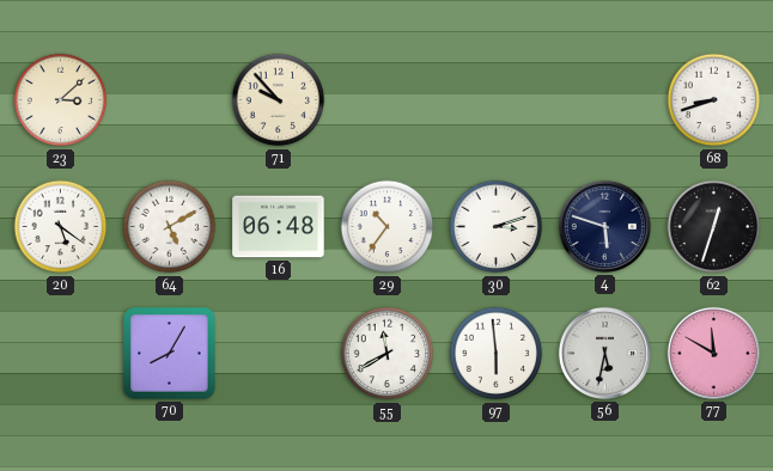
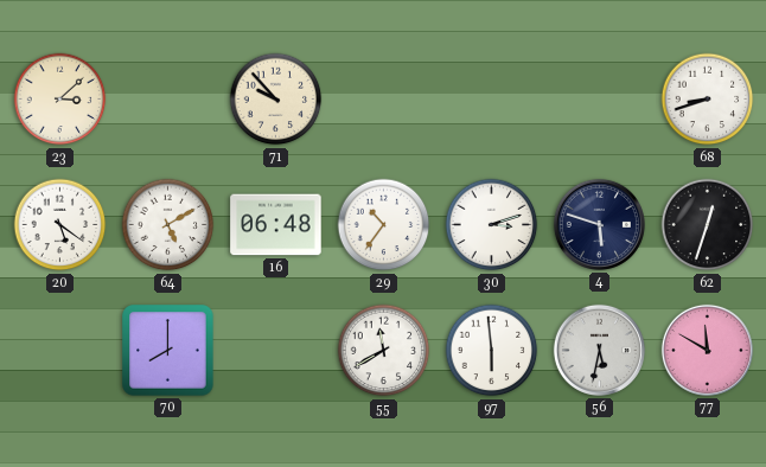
70: 8:05 -> 8:00
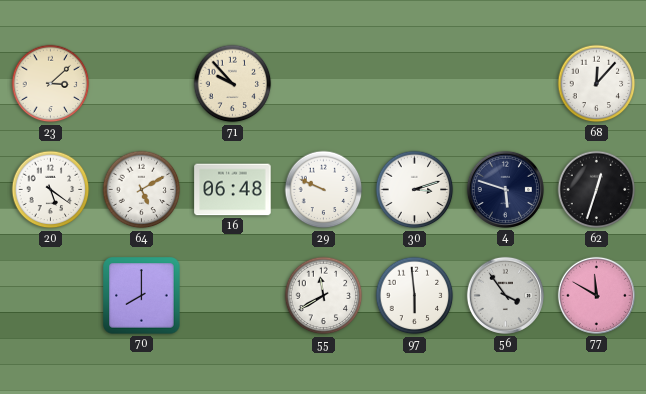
68: 8:42 -> 12:07
29: 10:36 -> 9:49
56: 5:32 -> 3:54
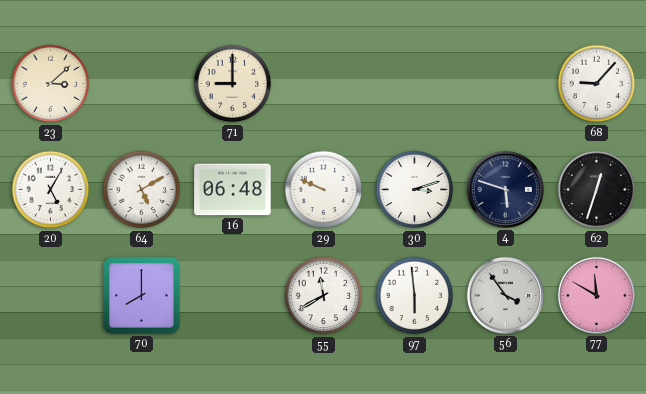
71: 9:53 -> 9:00
68: 12:07 -> 9:07
20: 5:21 -> 5:05
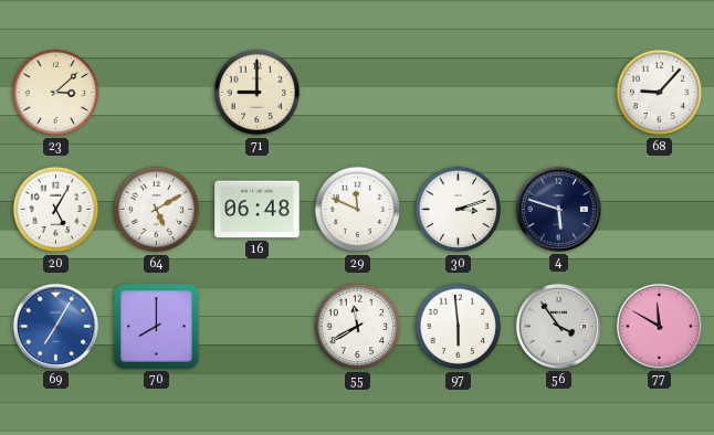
29: 9:49 -> 11:49
62: 12:33 -> none
69: none -> 7:05
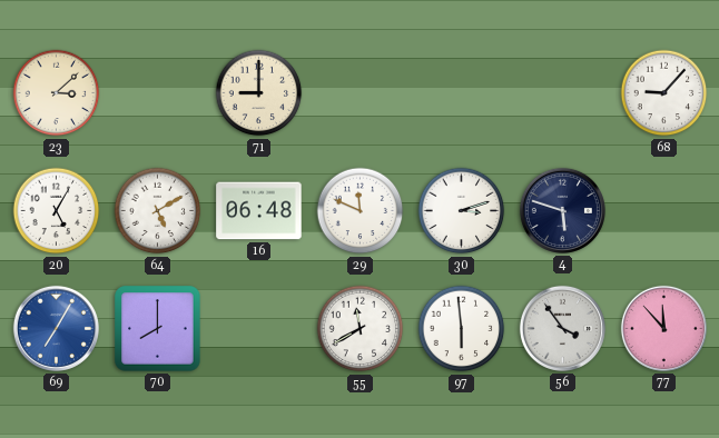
77: 11:50 -> 11:53
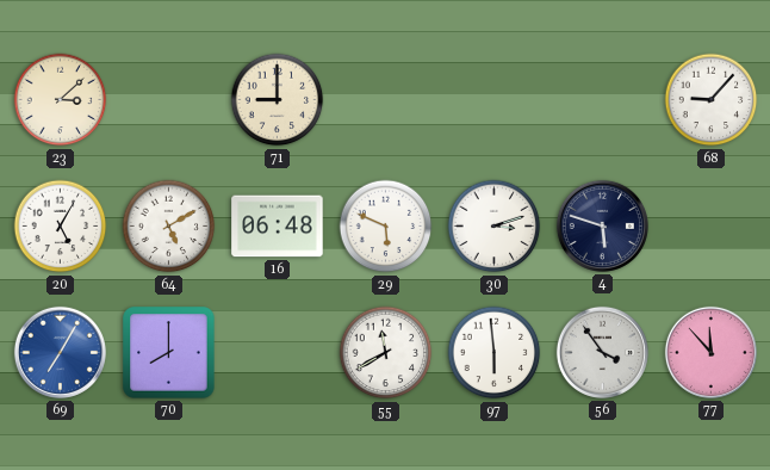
29: 11:49 -> 5:49
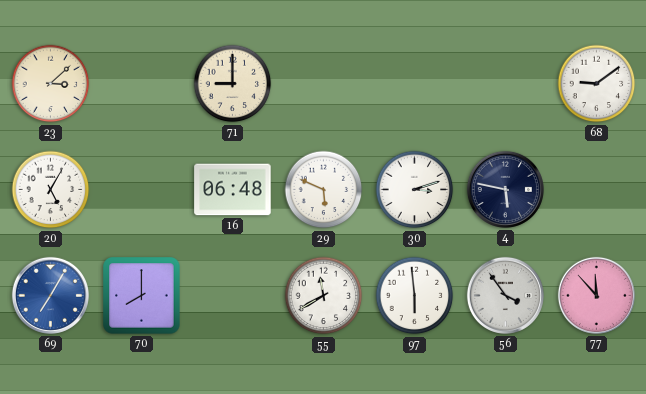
68: 9:07 -> 9:09
64: 5:10 -> none
4: 5:48 -> 5:47
